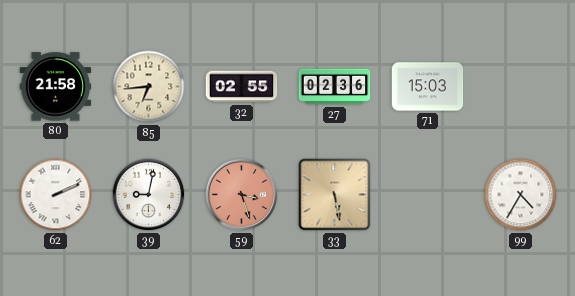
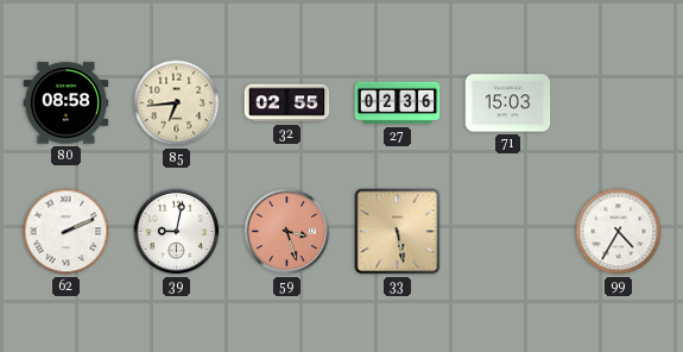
80: 21:58 -> 08:58
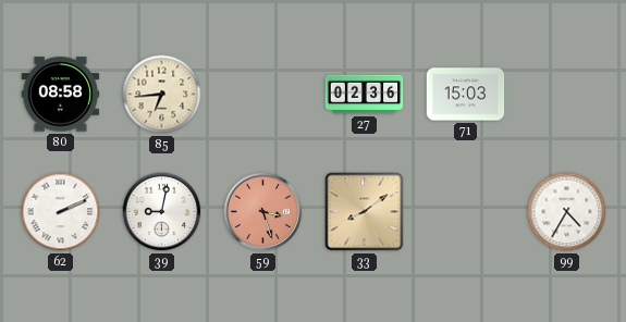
32: 02:55 -> none
33: 5:28 -> 8:09
